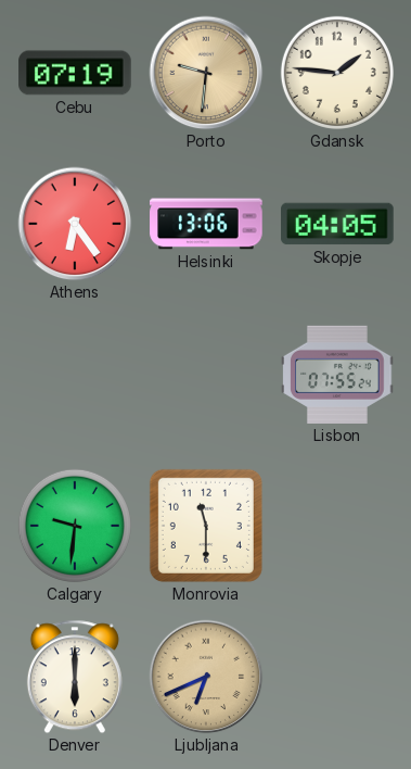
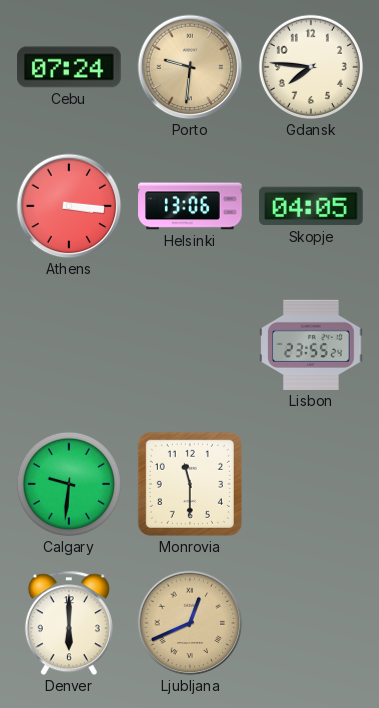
Cebu: 07:19 -> 07:24
Gdansk: 1:46 -> 7:46
Athens: 6:24 -> 3:16
Lisbon: 07:55 -> 23:55
Ljubljana: 6:41 -> 12:41
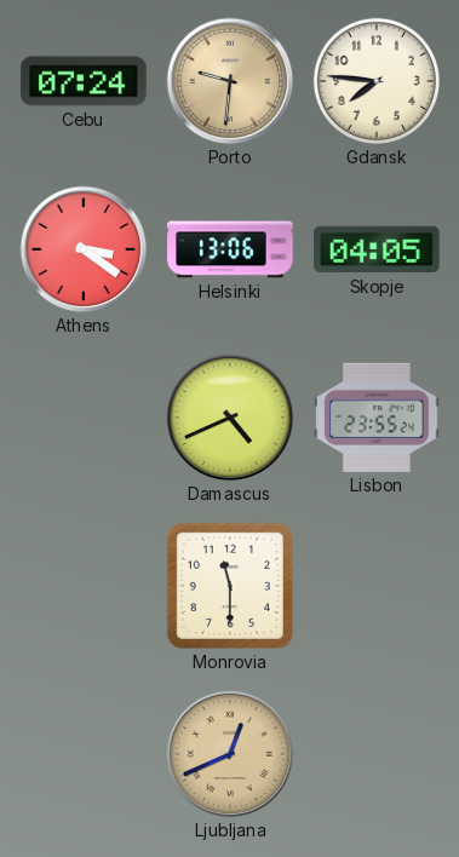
Athens: 3:16 -> 3:21
Damascus: none -> 4:41
Calgary: 9:31 -> none
Denver: 6:00 -> none
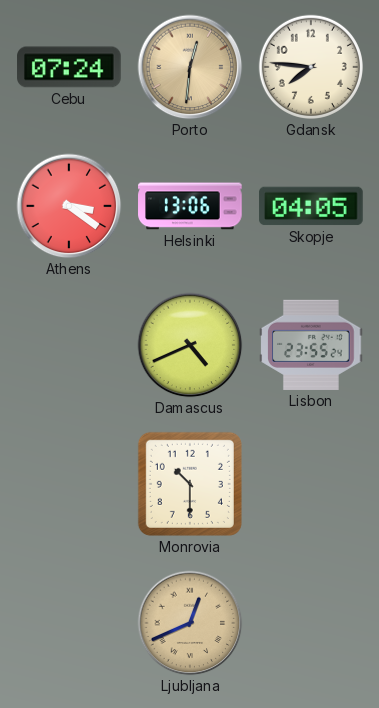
Porto: 9:31 -> 12:31
Monrovia: 11:30 -> 10:30
